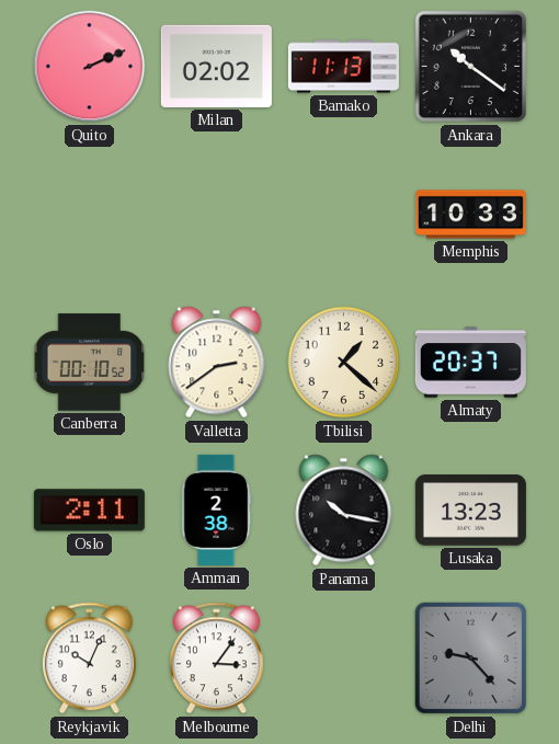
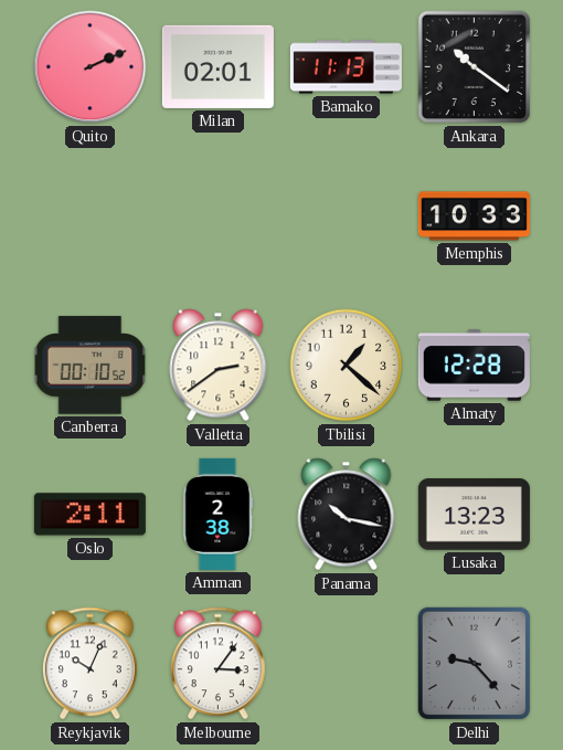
Milan: 02:02 -> 02:01
Almaty: 20:37 -> 12:28
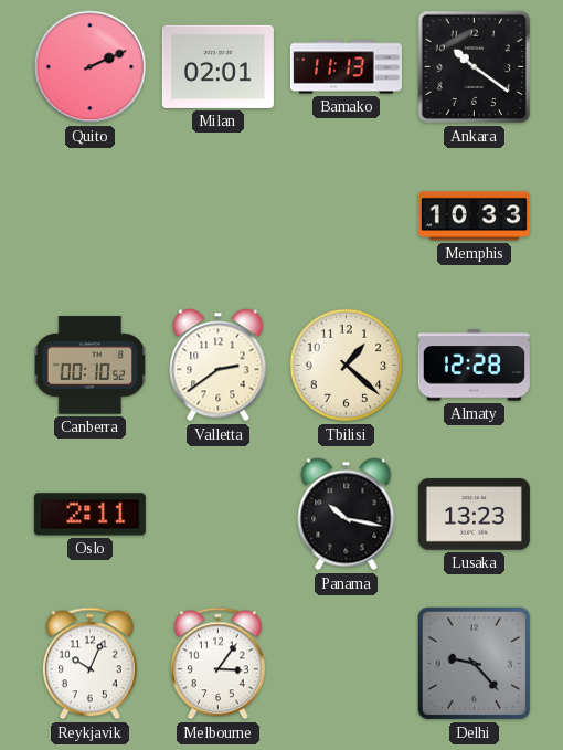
Amman: 2:38 -> none
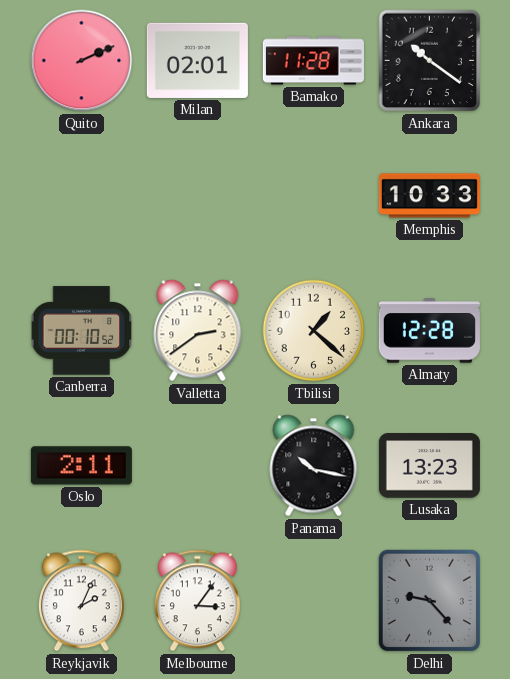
Bamako: 11:13 -> 11:28
Reykjavik: 10:04 -> 2:04
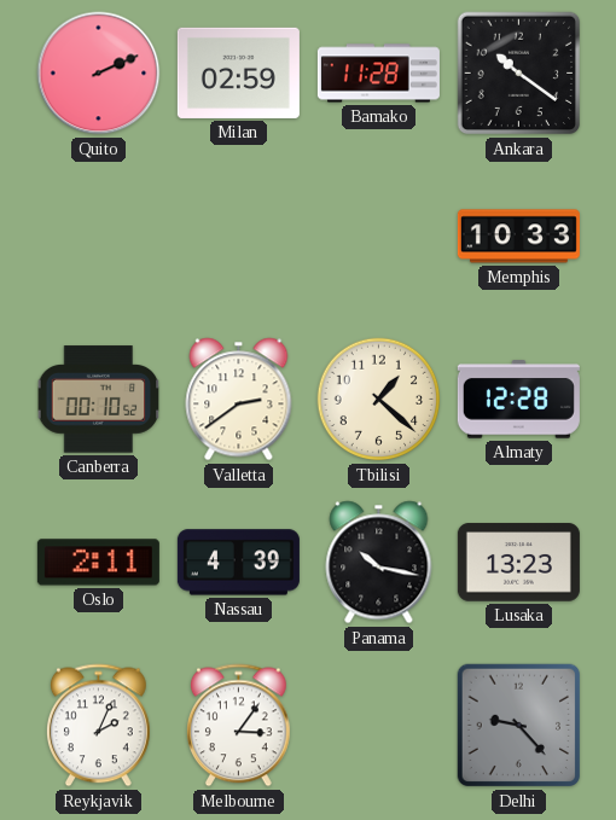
Milan: 02:01 -> 02:59
Nassau: none -> 4:39
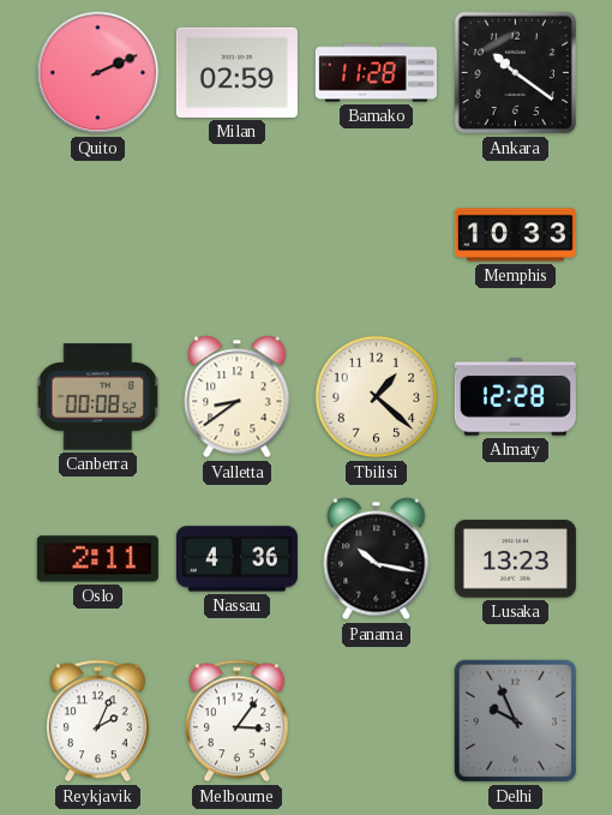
Canberra: 00:10 -> 00:08
Valletta: 2:39 -> 8:39
Nassau: 4:39 -> 4:36
Delhi: 9:23 -> 9:56
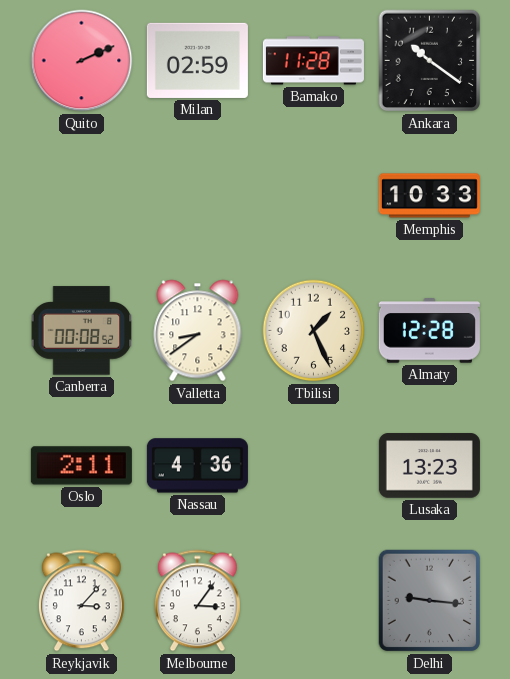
Tbilisi: 1:22 -> 1:26
Panama: 10:17 -> none
Reykjavik: 2:04 -> 3:07
Delhi: 9:56 -> 9:16
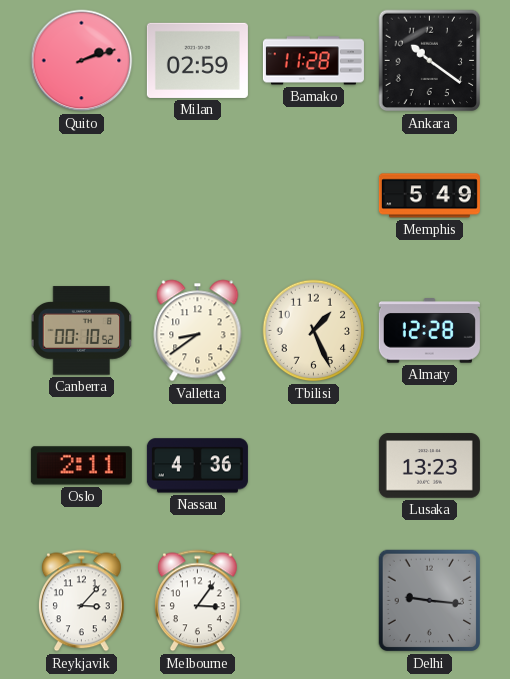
Quito: 2:11 -> 2:12
Memphis: 10:33 -> 5:49
Canberra: 00:08 -> 00:10
